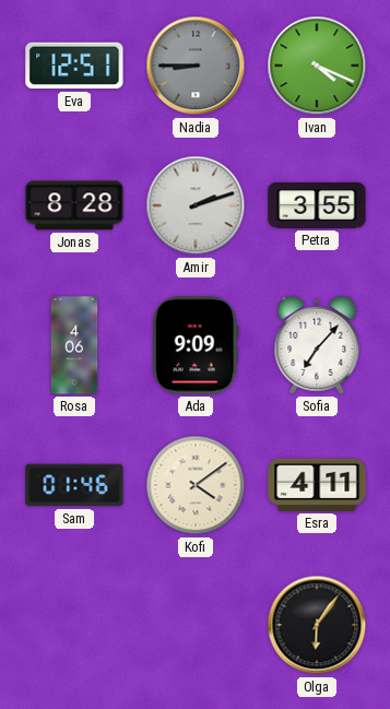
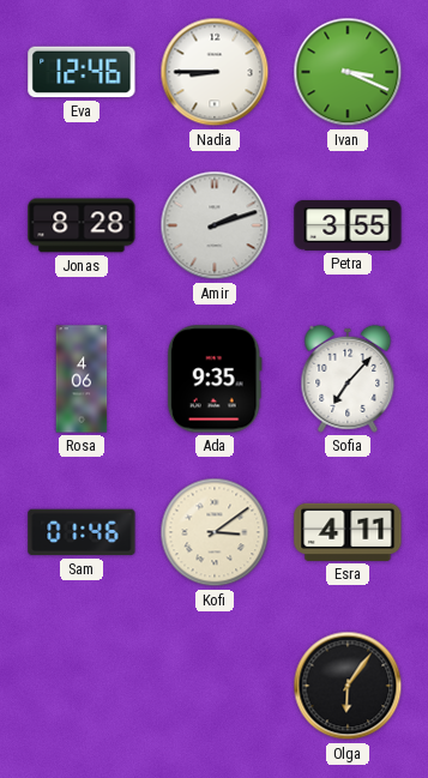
Eva: 12:51 -> 12:46
Nadia dial: grey -> white
Ivan: 4:19 -> 3:19
Ada: 9:09 -> 9:35
Kofi: 4:09 -> 3:09
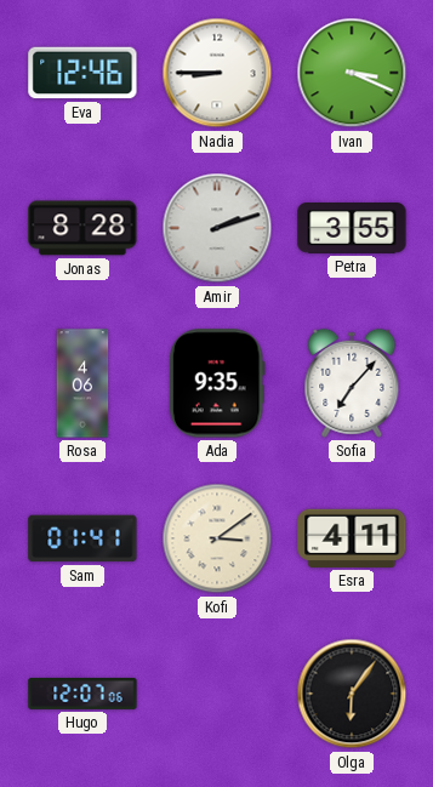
Sam: 01:46 -> 01:41
Hugo: none -> 12:07
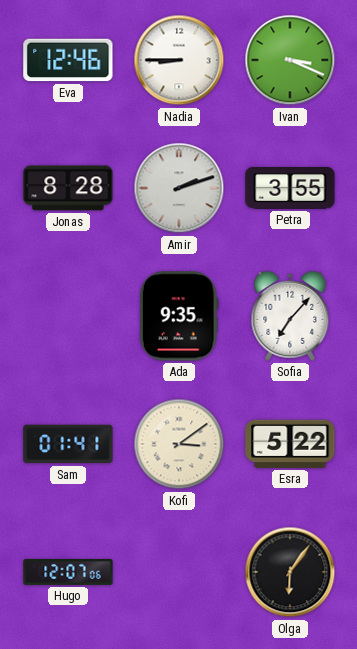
Rosa: 4:06 -> none
Esra: 4:11 -> 5:22
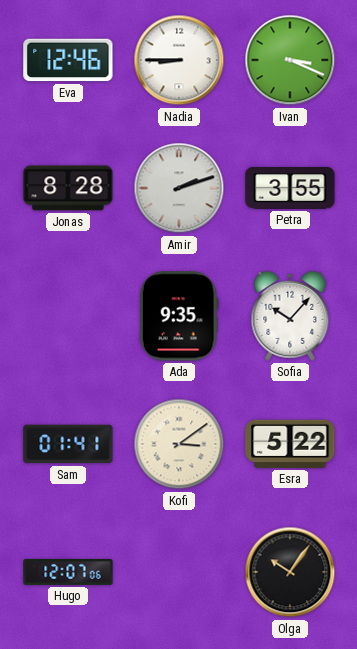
Sofia: 7:07 -> 10:07
Olga: 6:06 -> 10:06
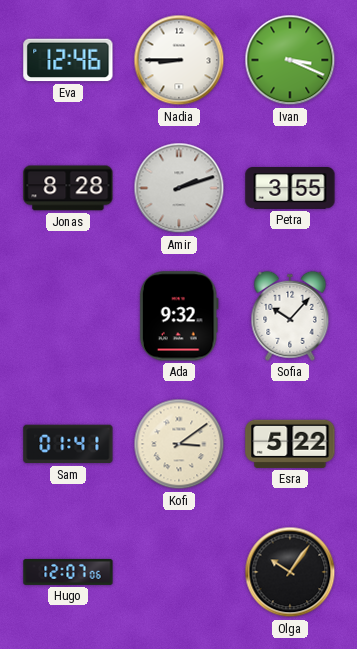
Ada: 9:35 -> 9:32
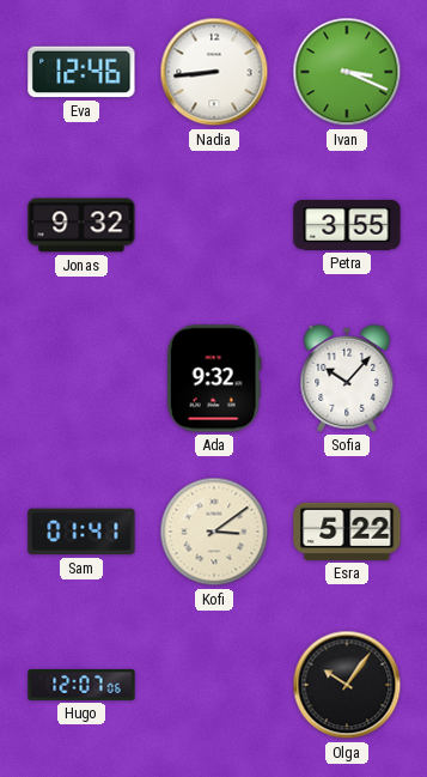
Nadia: 8:45 -> 8:44
Jonas: 8:28 -> 9:32
Amir: 2:12 -> none
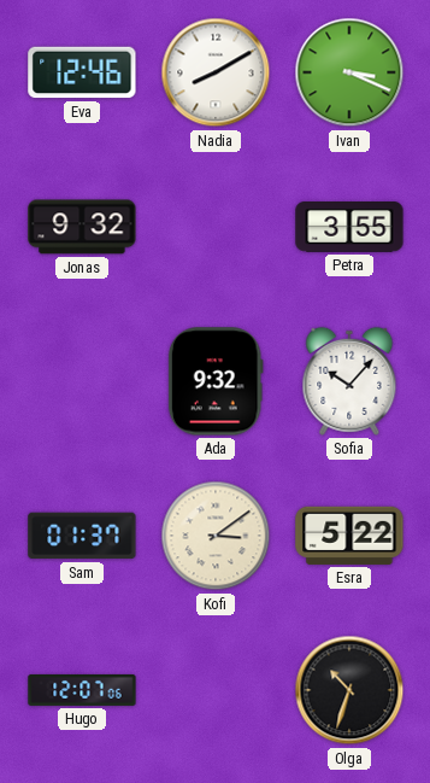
Nadia: 8:44 -> 8:10
Sam: 01:41 -> 01:37
Olga: 10:06 -> 10:33
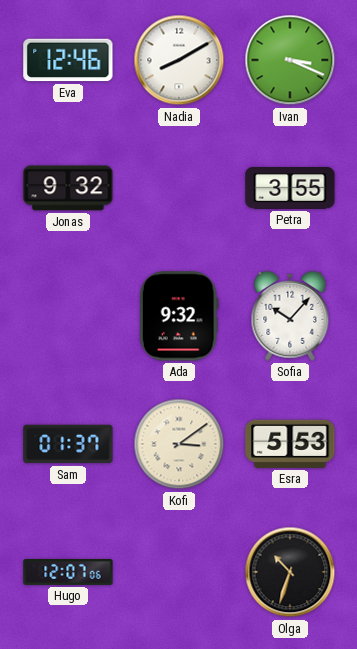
Esra: 5:22 -> 5:53
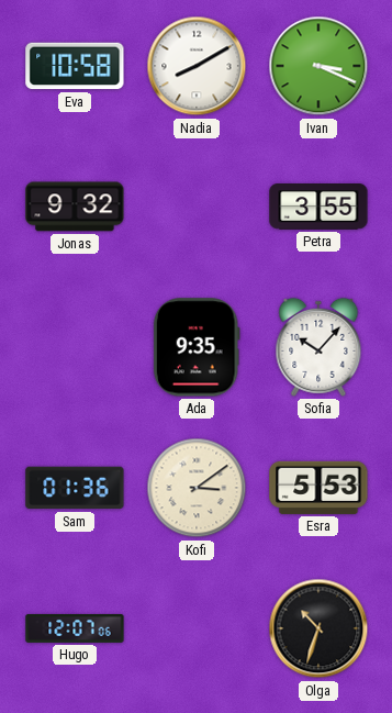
Eva: 12:46 -> 10:58
Ada: 9:32 -> 9:35
Sam: 01:37 -> 01:36
